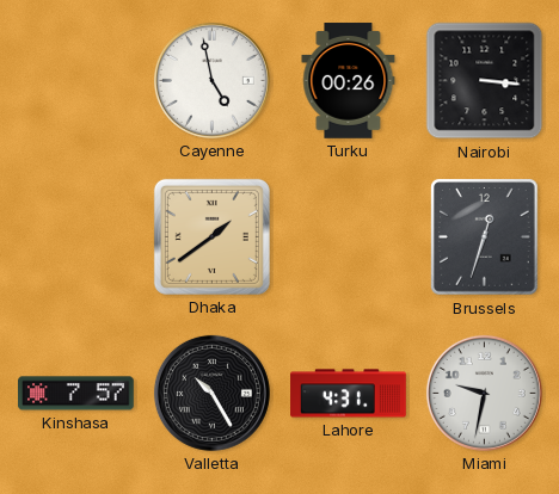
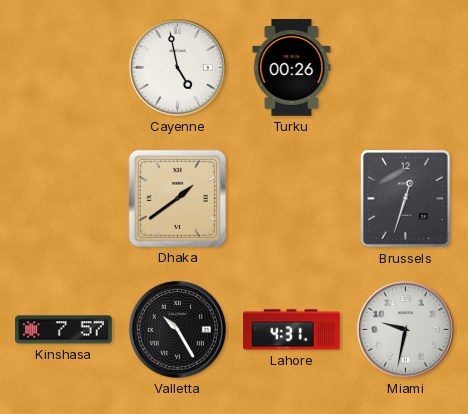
Nairobi: 3:16 -> none
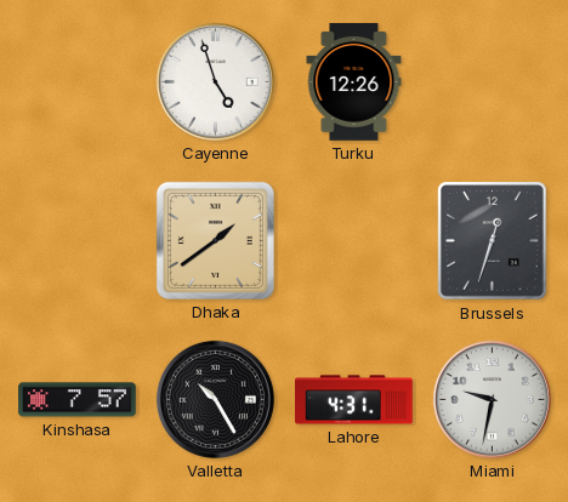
Cayenne: 4:58 -> 4:57
Turku: 00:26 -> 12:26
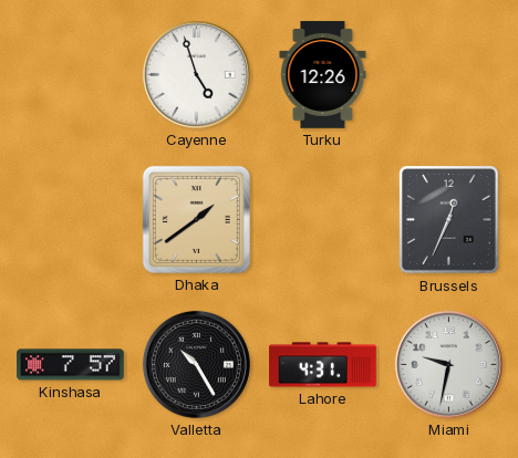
Brussels: 12:33 -> 12:34
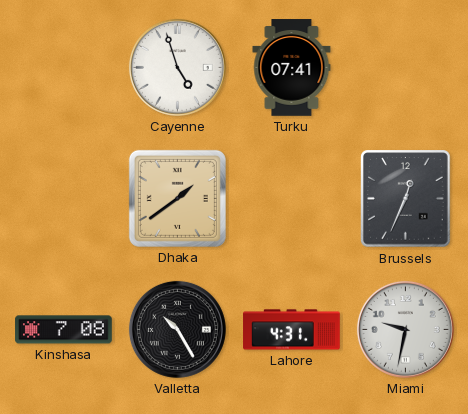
Turku: 12:26 -> 07:41
Kinshasa: 7:57 -> 7:08
